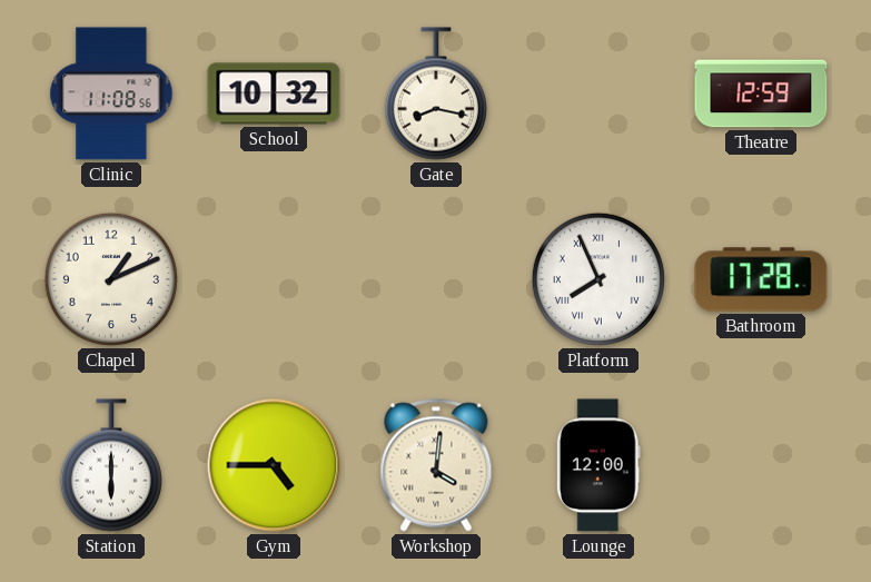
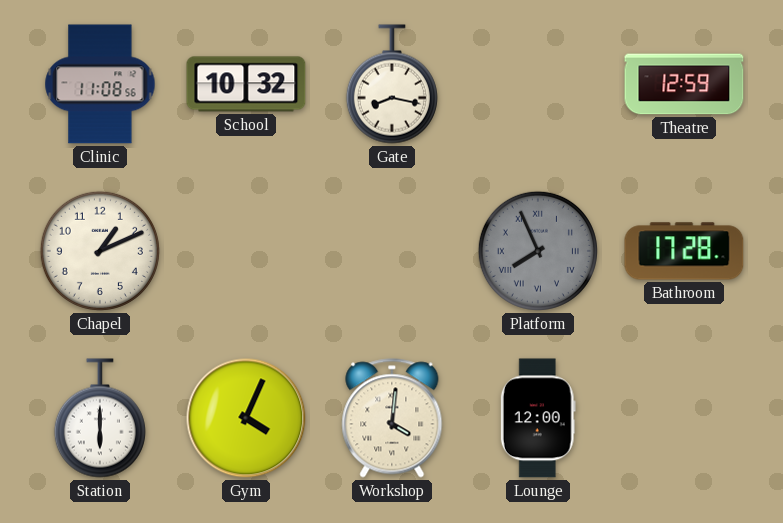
Platform dial: white -> grey
Gym: 4:45 -> 4:04
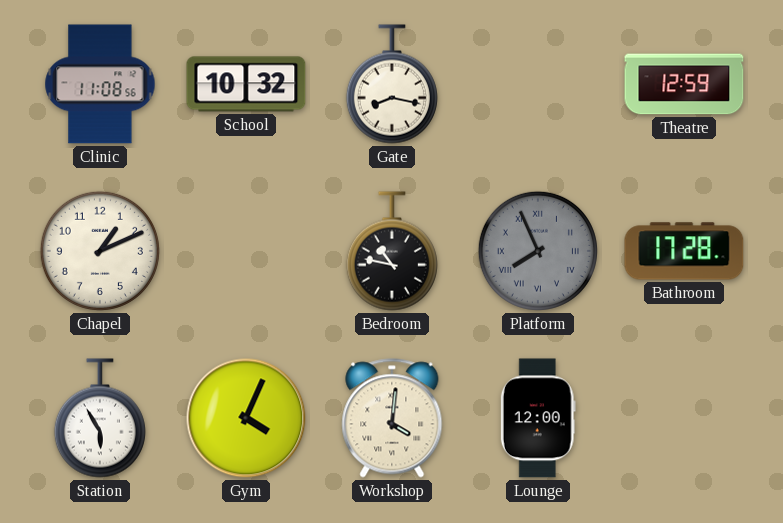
Bedroom: none -> 10:47
Station: 6:00 -> 5:55
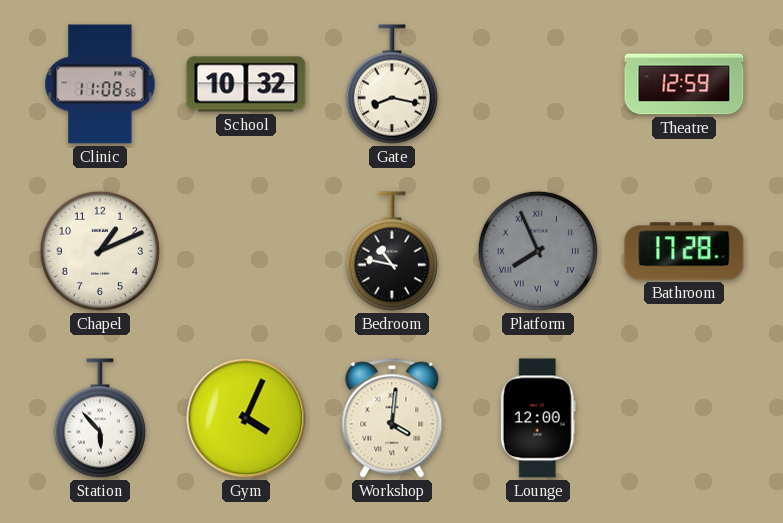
Station: 5:55 -> 5:53
